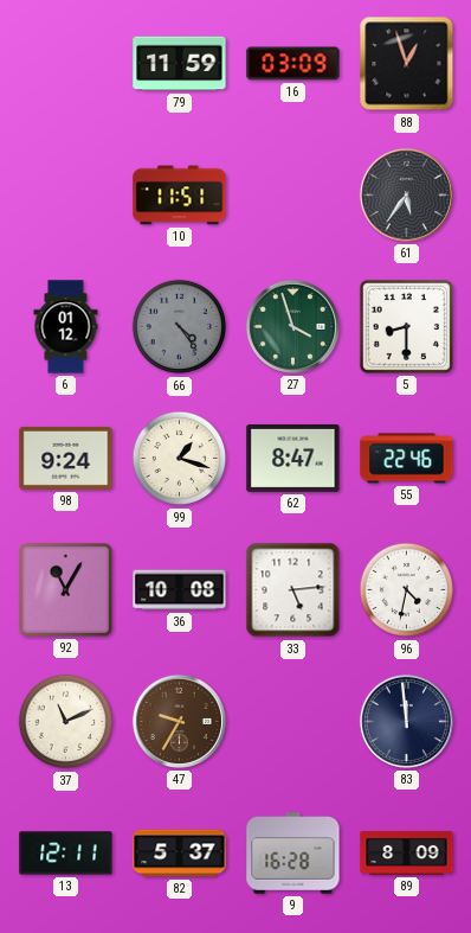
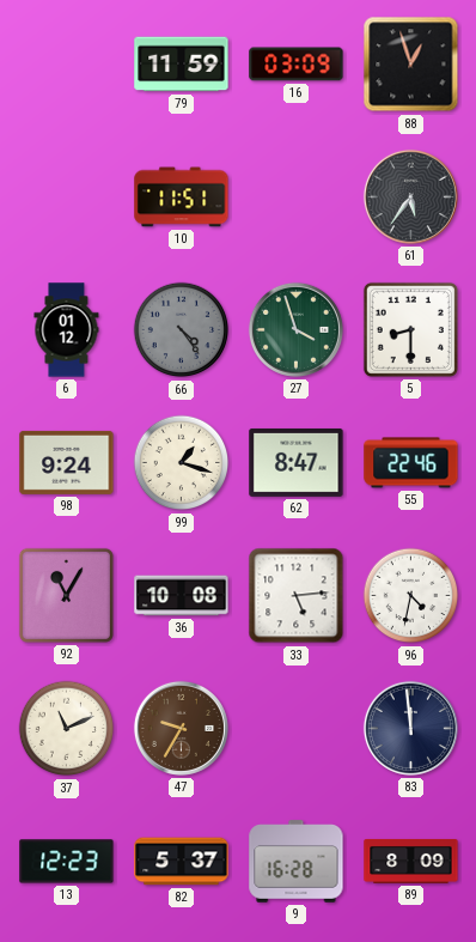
13: 12:11 -> 12:23
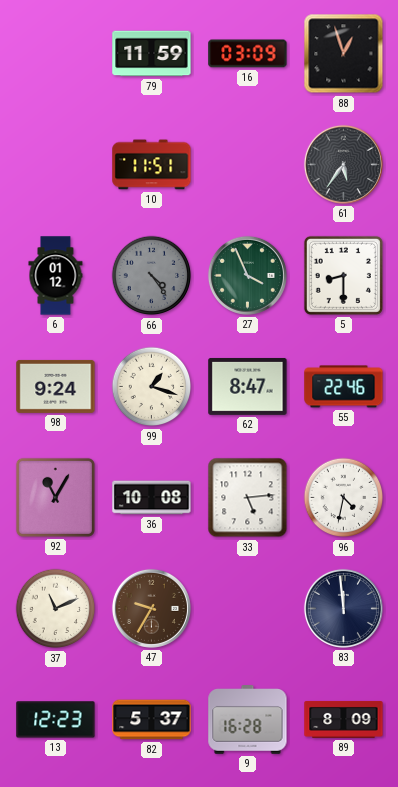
27: 3:57 -> 3:56
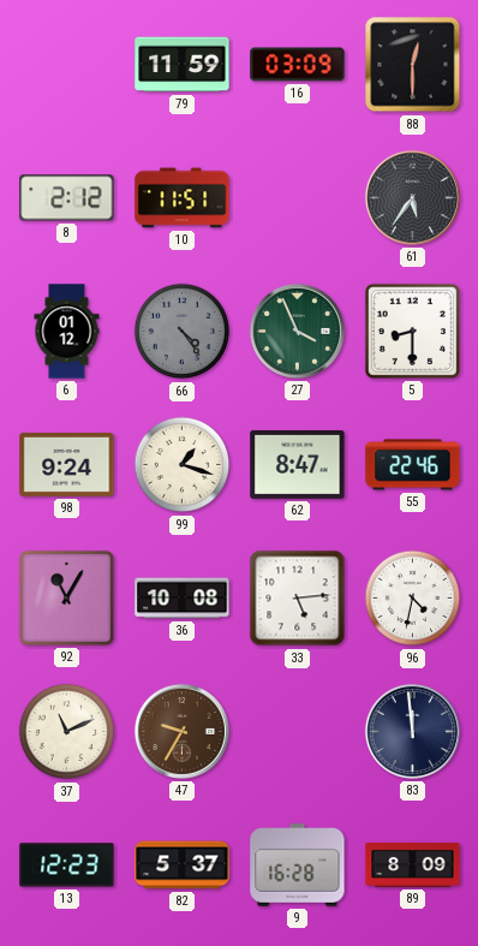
88: 12:57 -> 12:30
8: none -> 2:12
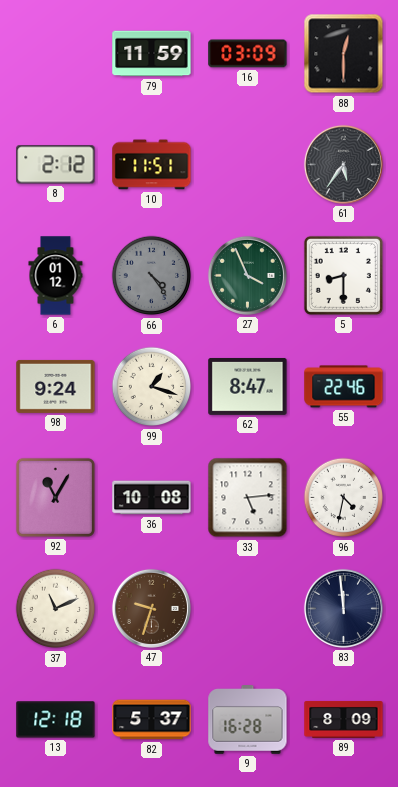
47: 9:35 -> 9:33
13: 12:23 -> 12:18
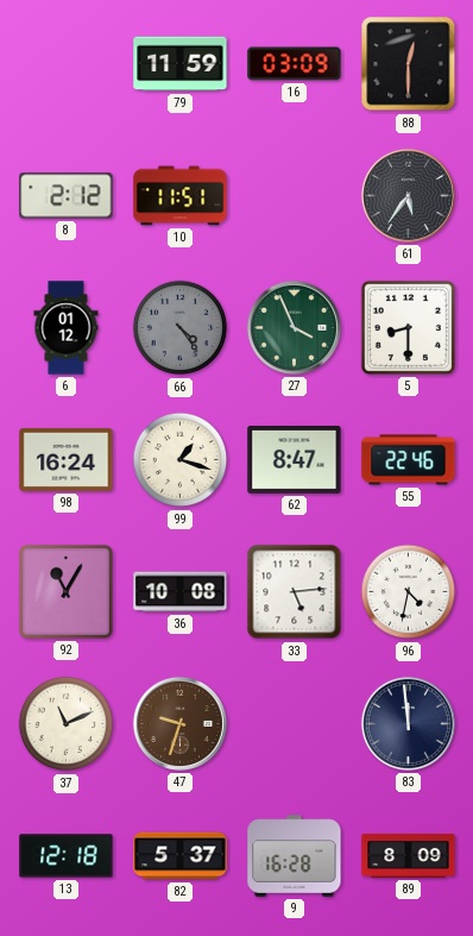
98: 9:24 -> 16:24
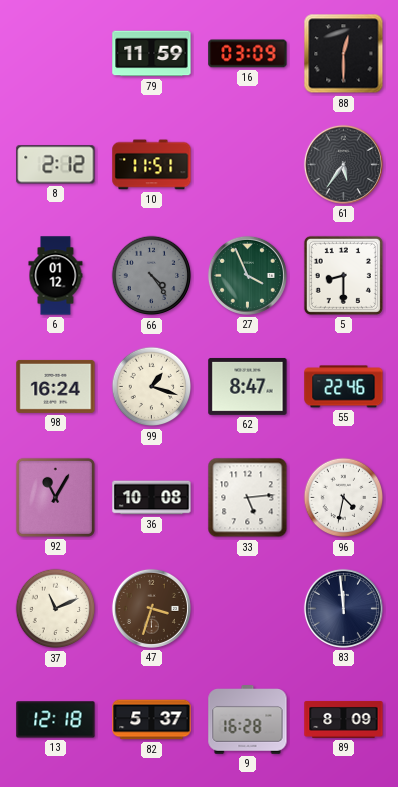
47: 9:33 -> 3:33
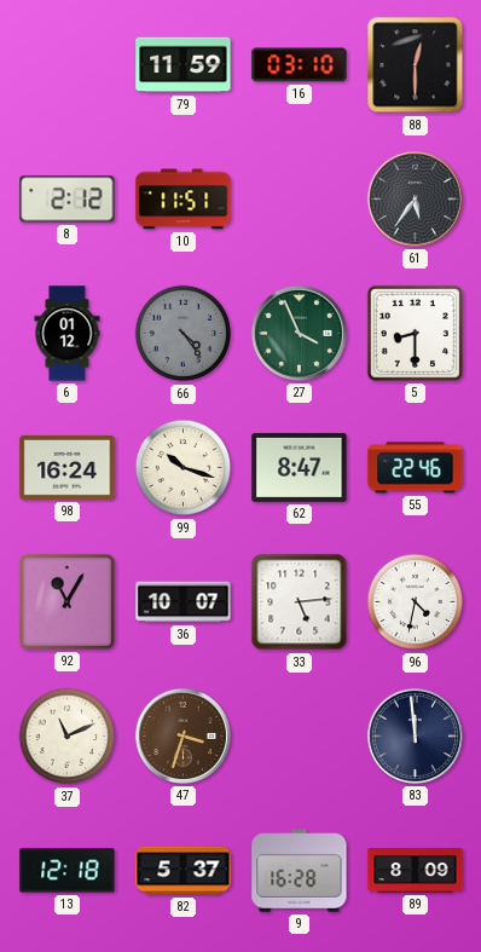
16: 03:09 -> 03:10
99: 1:18 -> 10:18
36: 10:08 -> 10:07
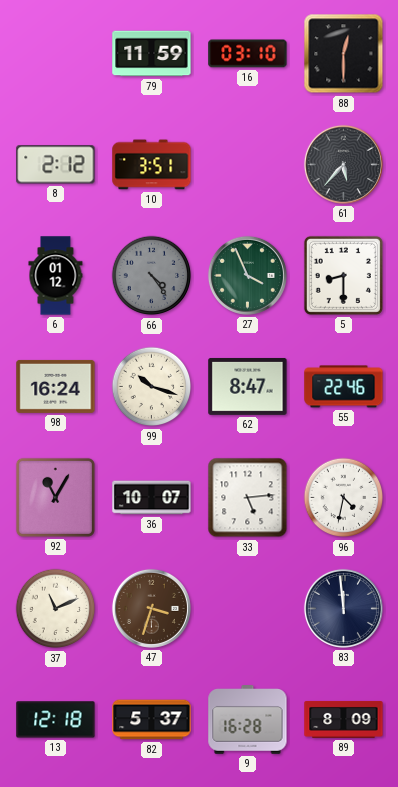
10: 11:51 -> 3:51
61: 5:36 -> 5:37
